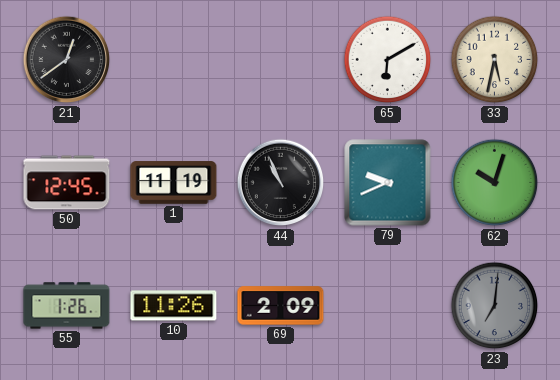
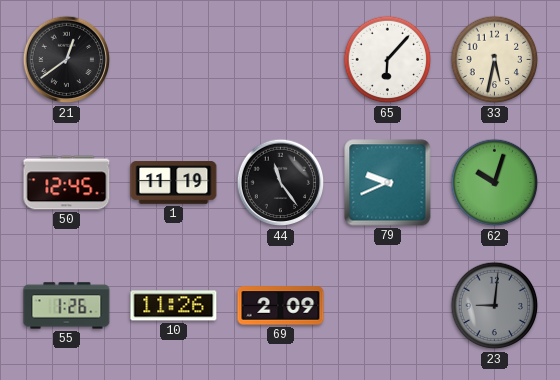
65: 6:10 -> 6:07
44: 10:56 -> 11:24
23: 7:01 -> 9:01
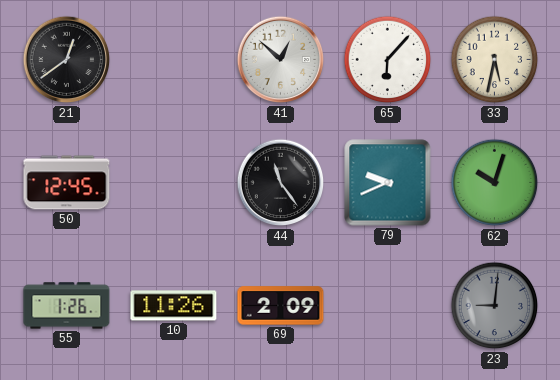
41: none -> 12:52
1: 11:19 -> none
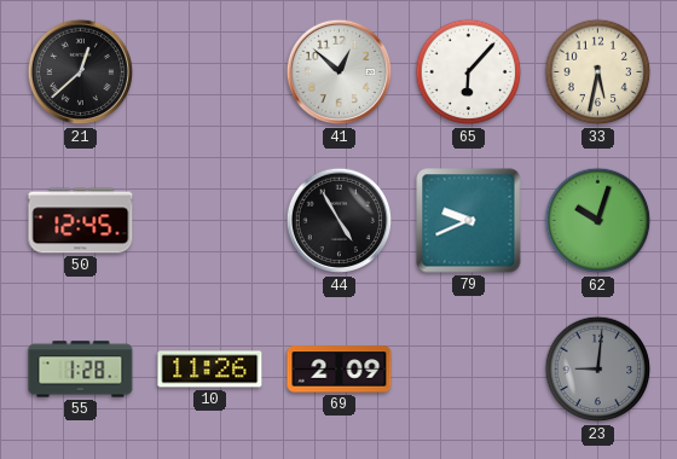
21: 12:39 -> 12:38
44: 11:24 -> 4:55
55: 1:26 -> 1:28
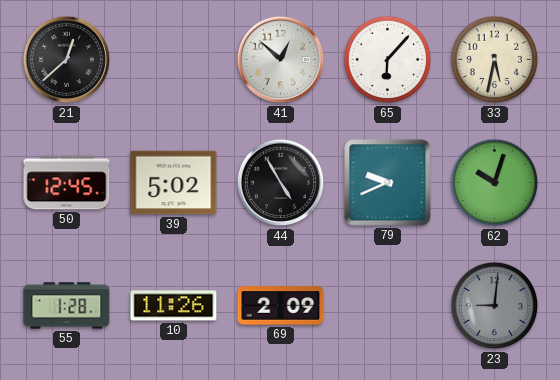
39: none -> 5:02
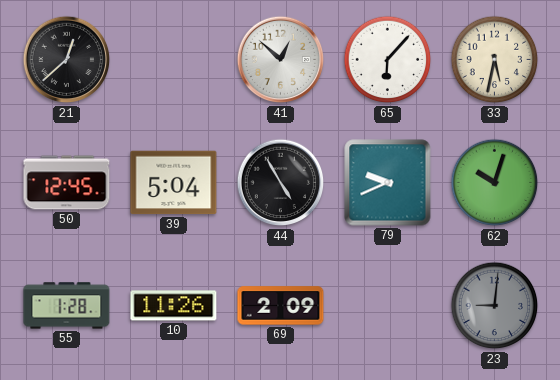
39: 5:02 -> 5:04
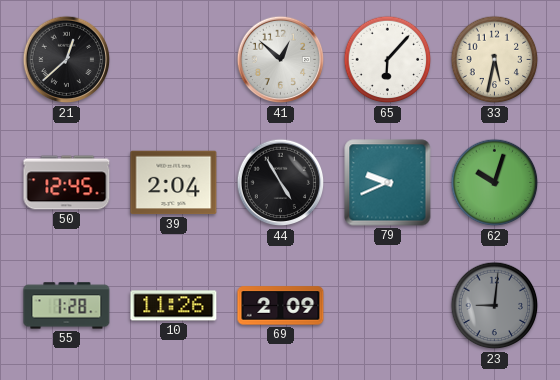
39: 5:04 -> 2:04
